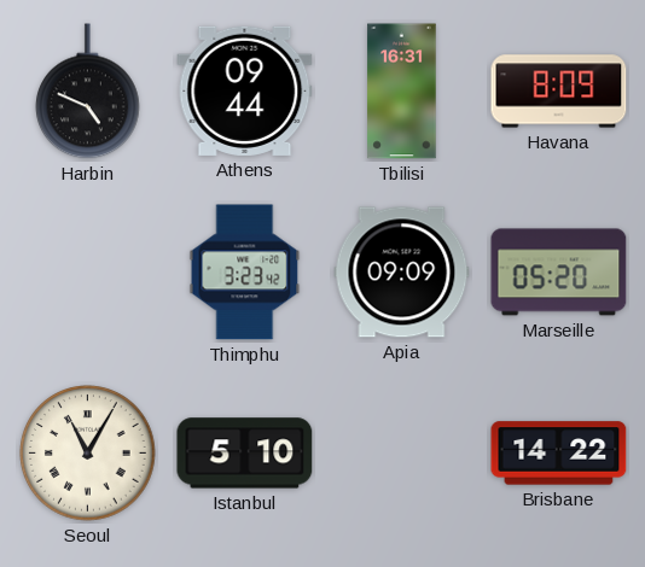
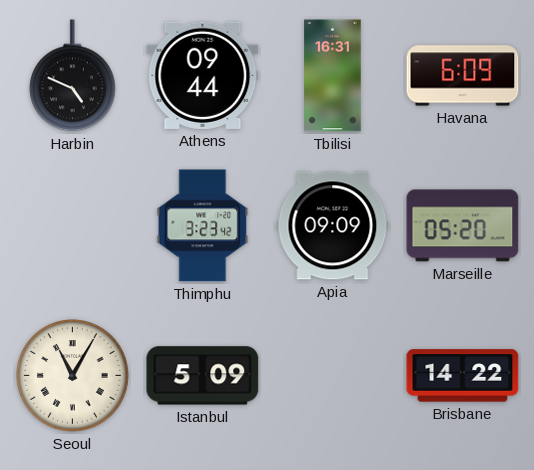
Havana: 8:09 -> 6:09
Istanbul: 5:10 -> 5:09
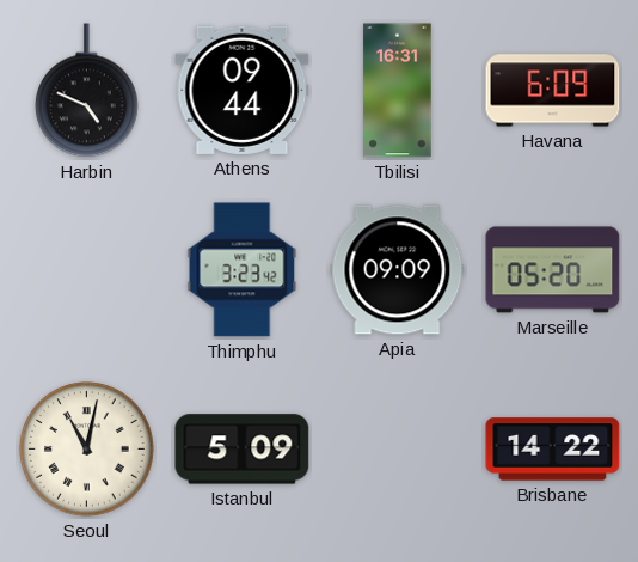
Seoul: 11:05 -> 11:02
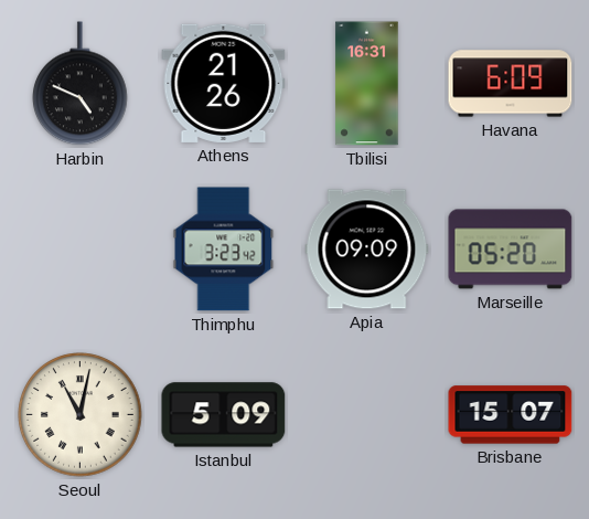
Athens: 09:44 -> 21:26
Brisbane: 14:22 -> 15:07
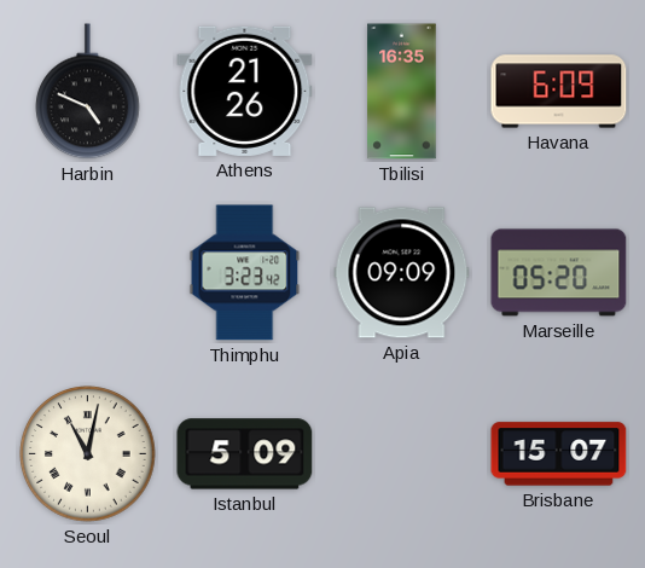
Tbilisi: 16:31 -> 16:35
